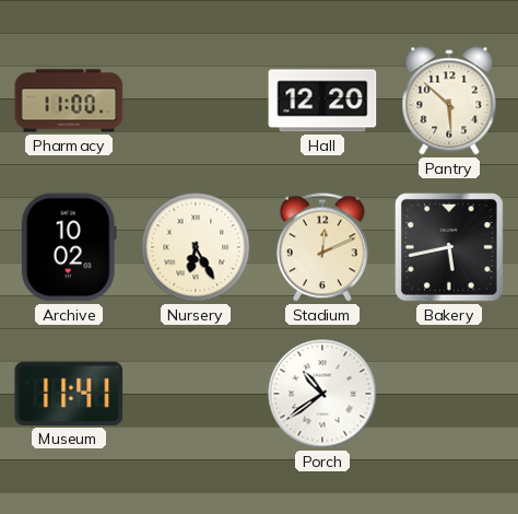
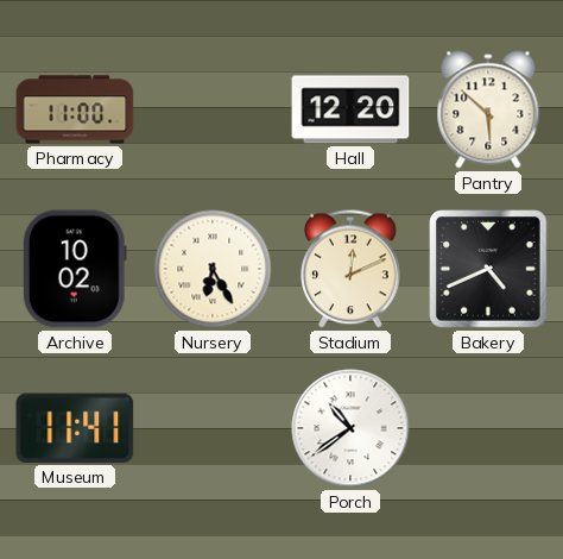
Bakery: 5:43 -> 4:41
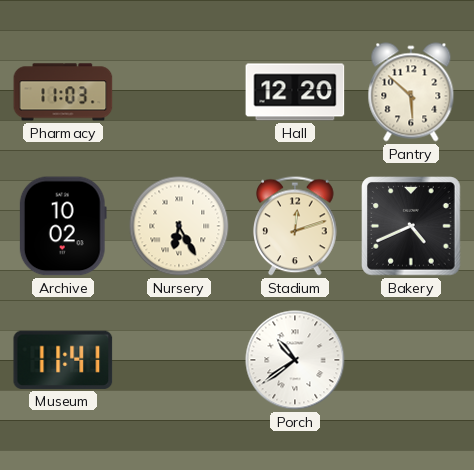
Pharmacy: 11:00 -> 11:03
Stadium: 12:11 -> 12:12
